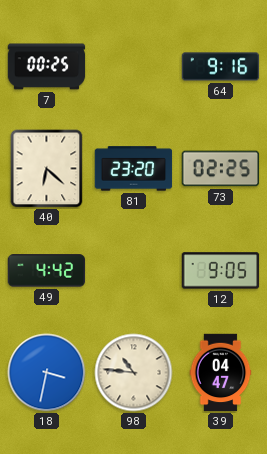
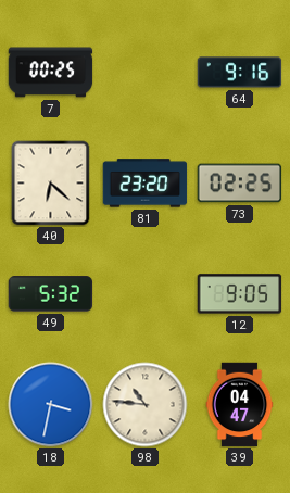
49: 4:42 -> 5:32
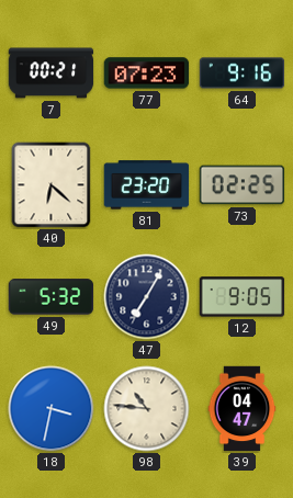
7: 00:25 -> 00:21
77: none -> 07:23
47: none -> 7:05
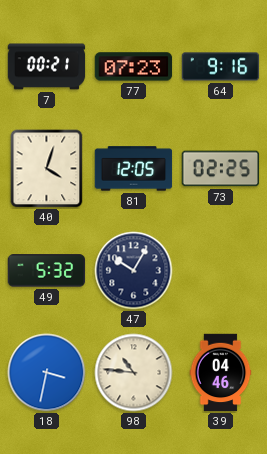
40: 6:22 -> 4:03
81: 23:20 -> 12:05
47: 7:05 -> 10:05
12: 9:05 -> none
39: 04:47 -> 04:46
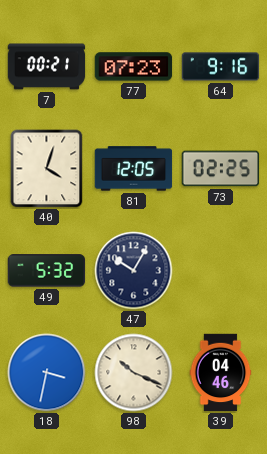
98: 10:46 -> 10:19
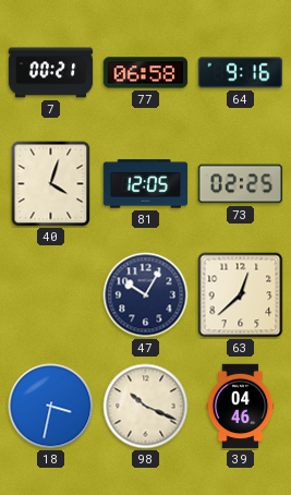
77: 07:23 -> 06:58
49: 5:32 -> none
63: none -> 12:38
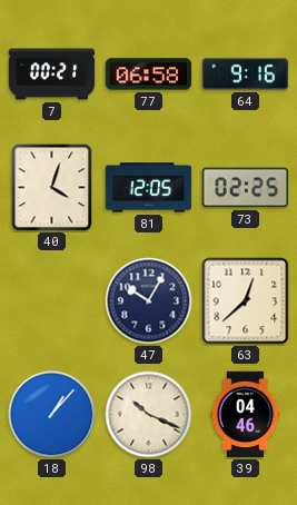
18: 3:32 -> 1:07
